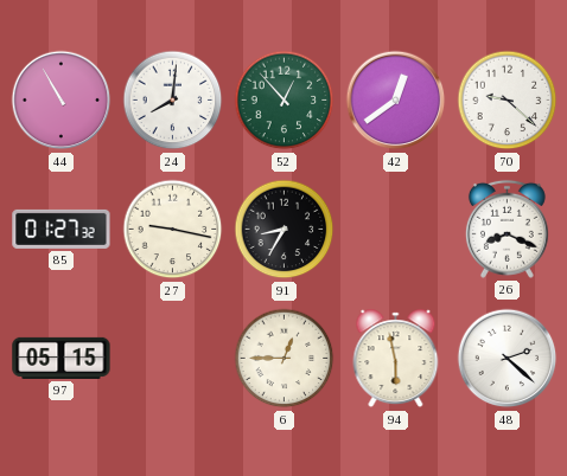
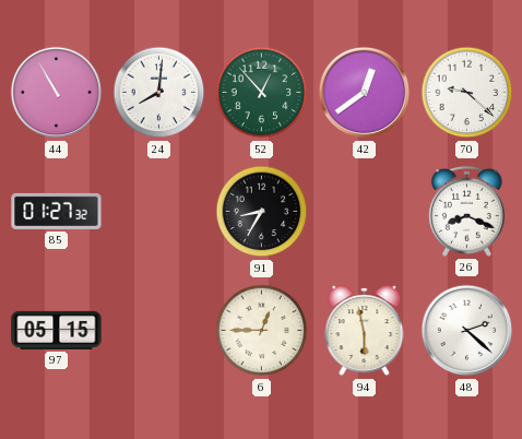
27: 9:17 -> none
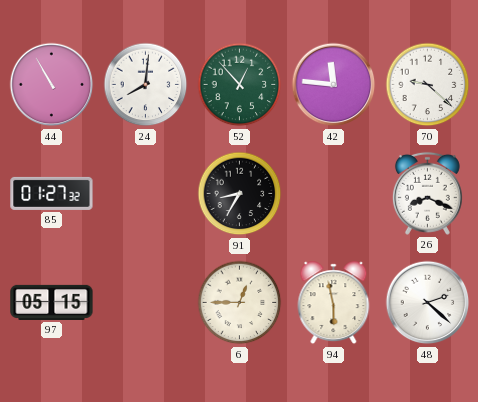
42: 12:39 -> 11:46
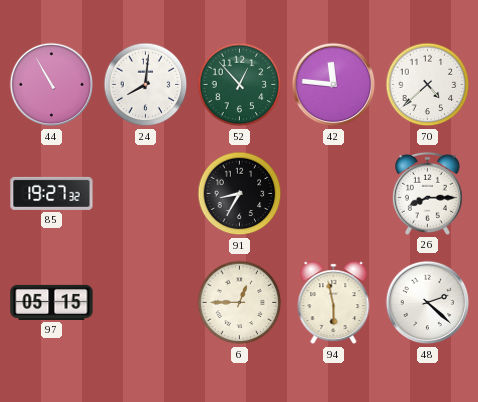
70: 9:22 -> 4:38
85: 01:27 -> 19:27
26: 8:19 -> 8:15
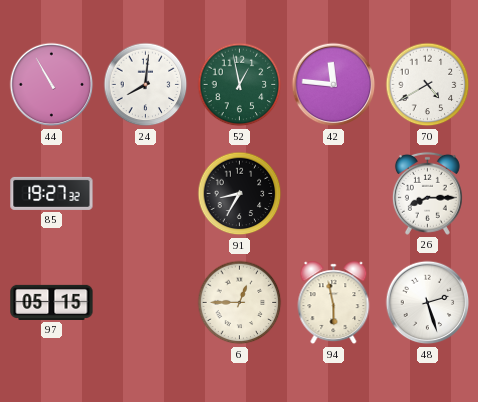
52: 12:53 -> 12:58
70: 4:38 -> 4:40
48: 2:22 -> 2:27
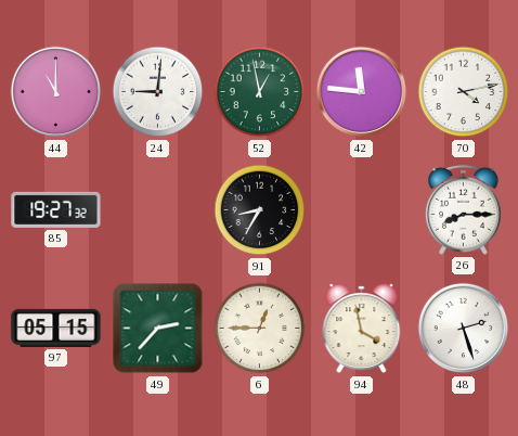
44: 10:55 -> 11:00
24: 8:01 -> 9:01
70: 4:40 -> 4:13
49: none -> 2:37
94: 5:58 -> 3:58
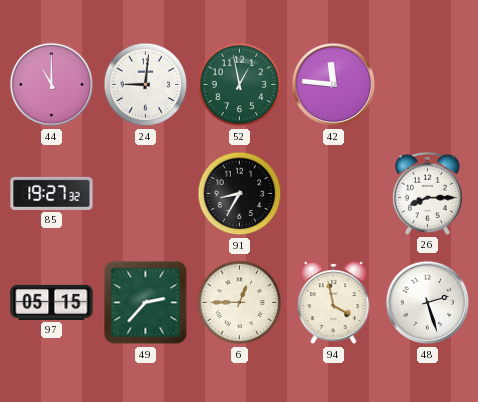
70: 4:13 -> none
